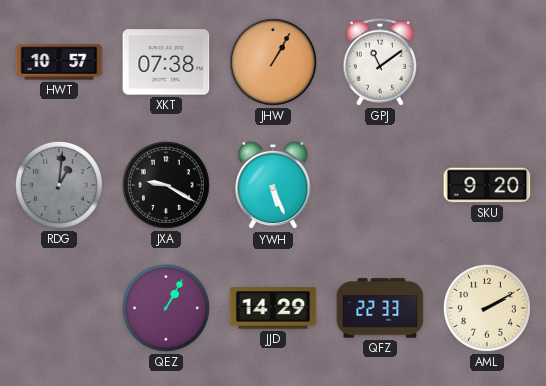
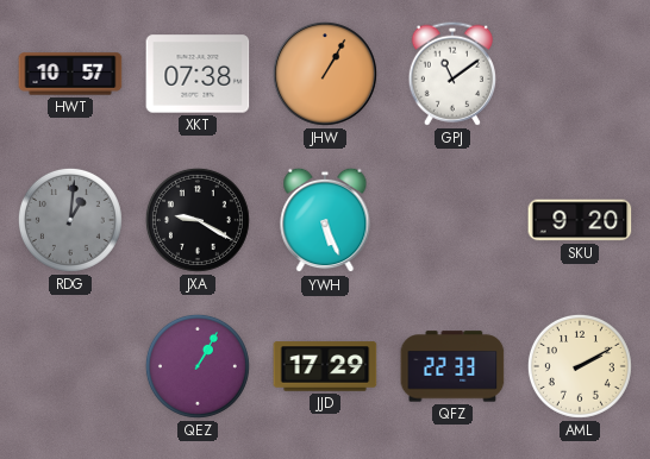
JJD: 14:29 -> 17:29
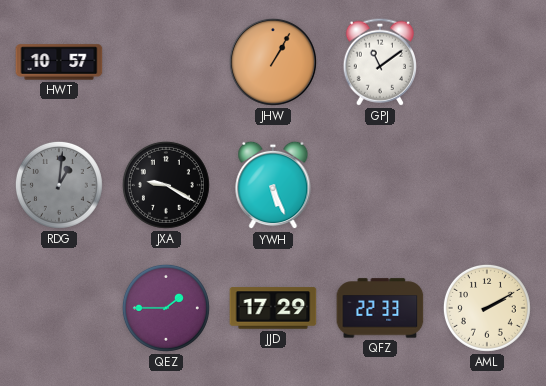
XKT: 07:38 -> none
SKU: 9:20 -> none
QEZ: 1:05 -> 1:45
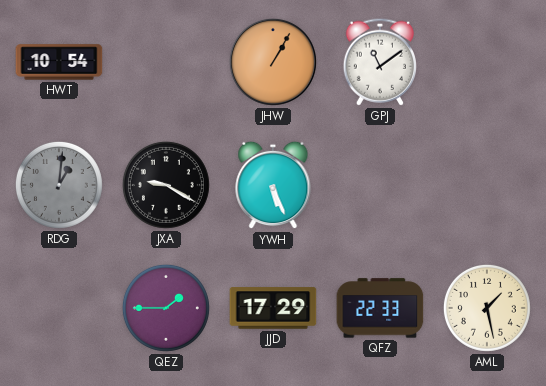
HWT: 10:57 -> 10:54
AML: 2:10 -> 1:28
